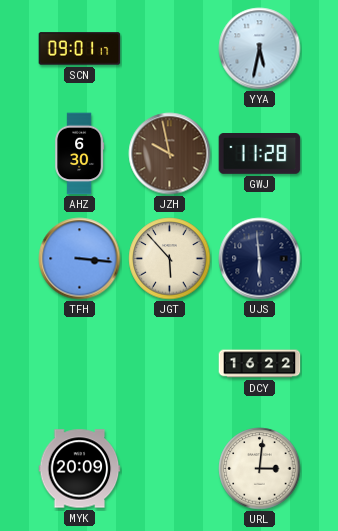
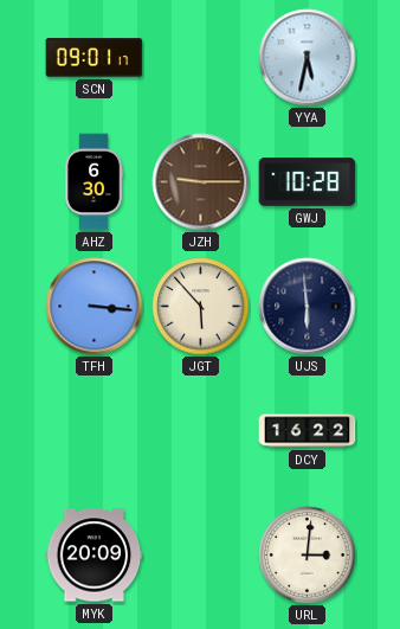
JZH: 9:58 -> 9:15
GWJ: 11:28 -> 10:28
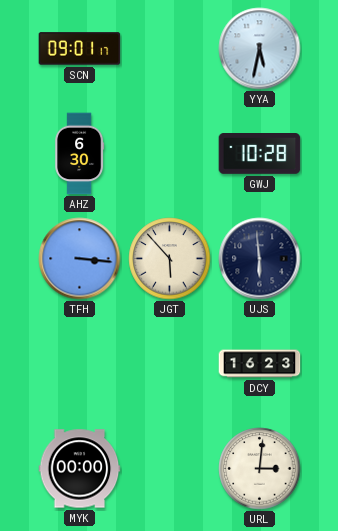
JZH: 9:15 -> none
DCY: 16:22 -> 16:23
MYK: 20:09 -> 00:00
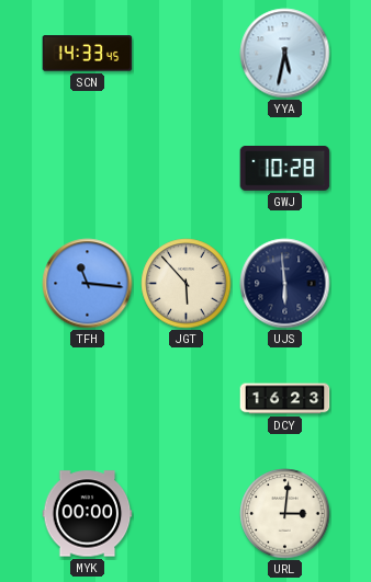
SCN: 09:01 -> 14:33
AHZ: 6:30 -> none
TFH: 3:16 -> 11:16
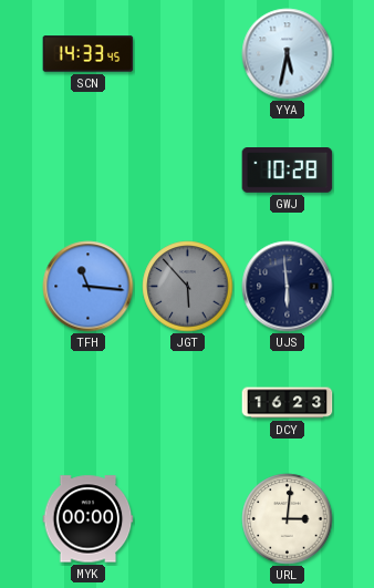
JGT dial: cream -> grey
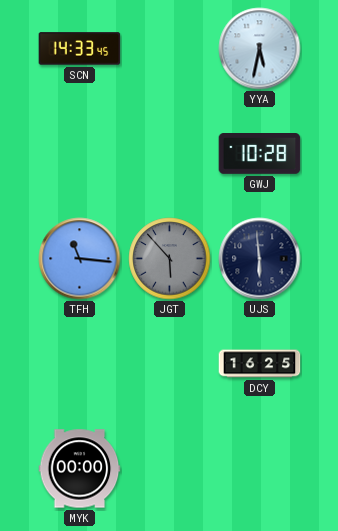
DCY: 16:23 -> 16:25
URL: 3:01 -> none
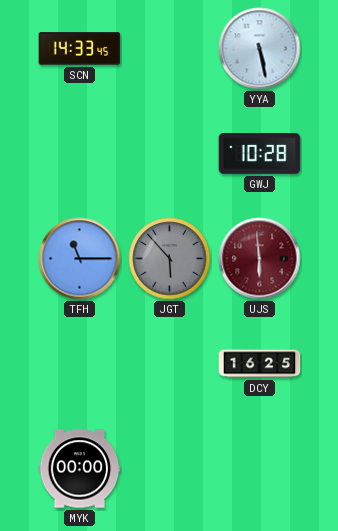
YYA: 5:32 -> 5:28
TFH: 11:16 -> 11:15
UJS dial: navy -> burgundy
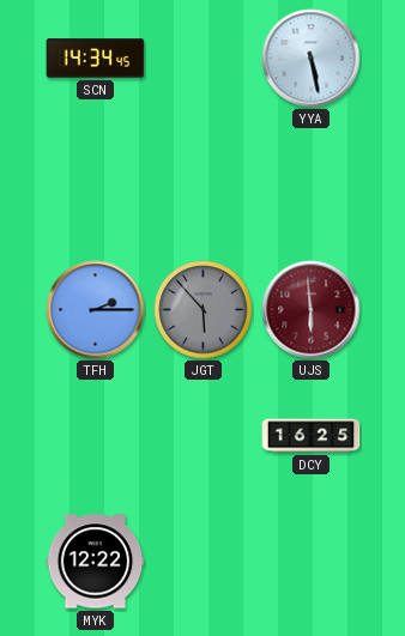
SCN: 14:33 -> 14:34
GWJ: 10:28 -> none
TFH: 11:15 -> 2:15
MYK: 00:00 -> 12:22
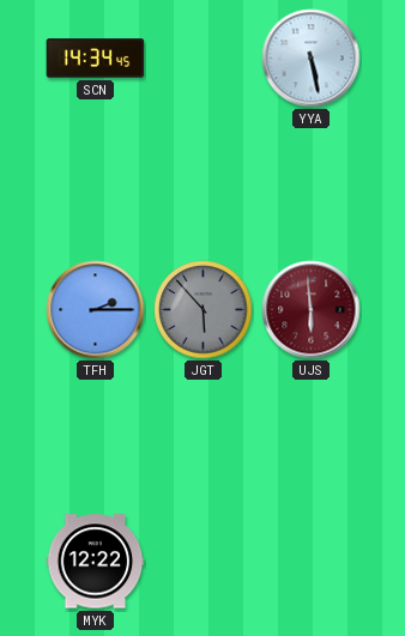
DCY: 16:25 -> none
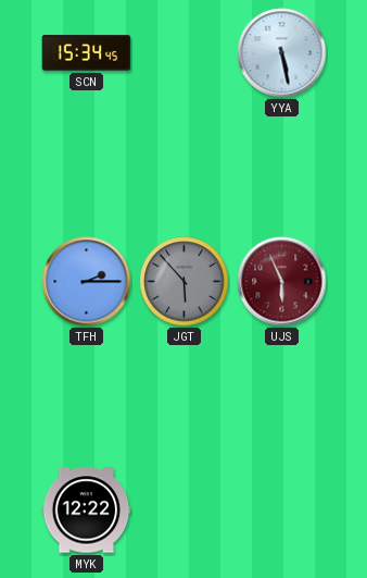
SCN: 14:34 -> 15:34
UJS: 5:59 -> 5:56
